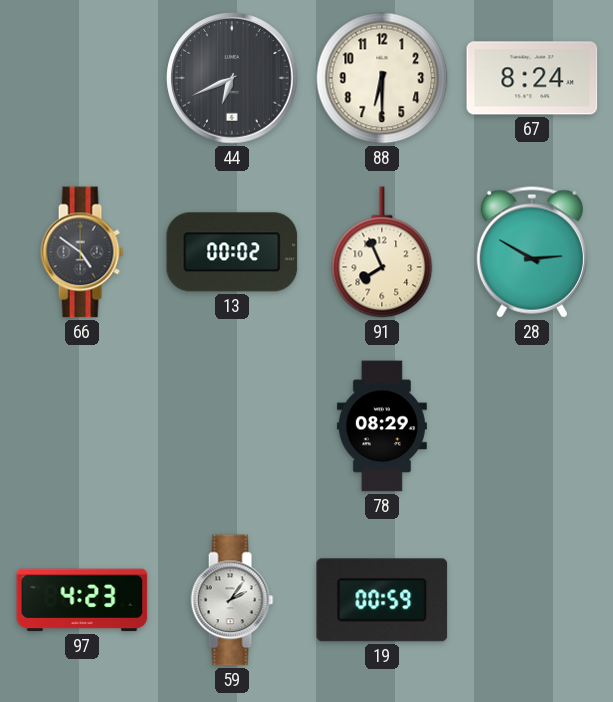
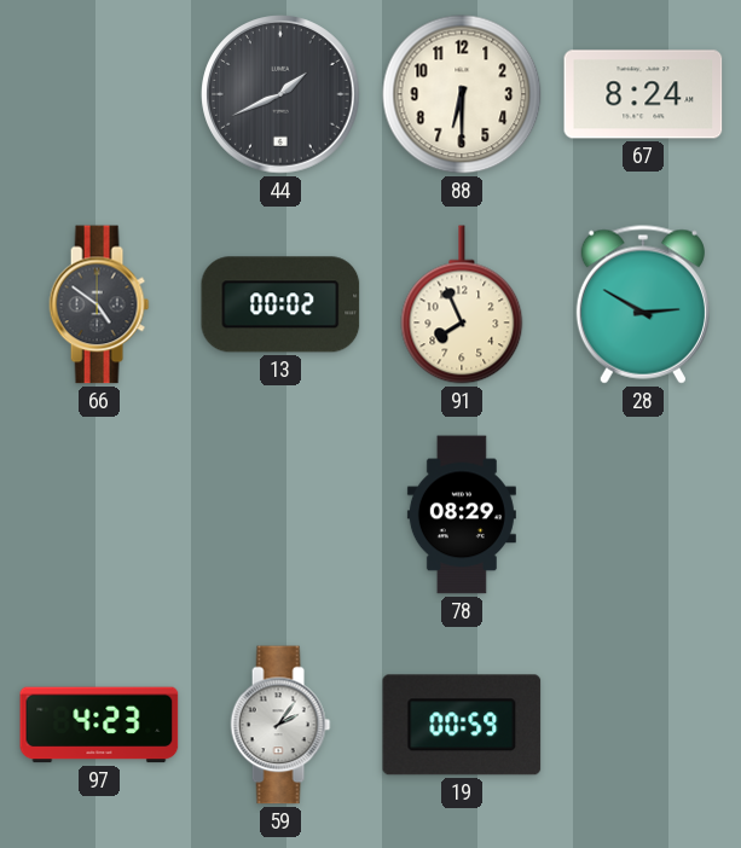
44: 6:41 -> 1:41
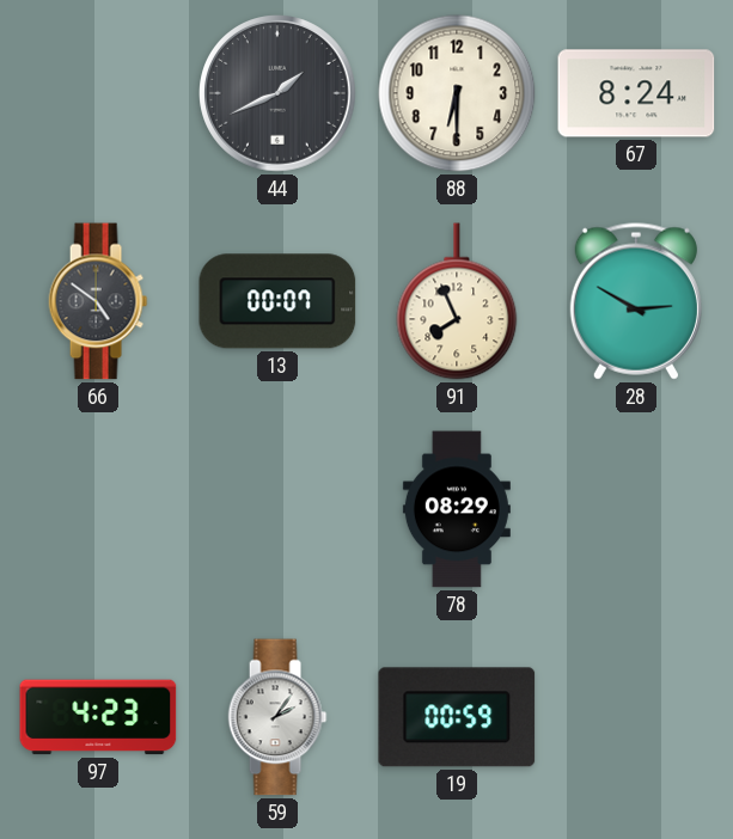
13: 00:02 -> 00:07
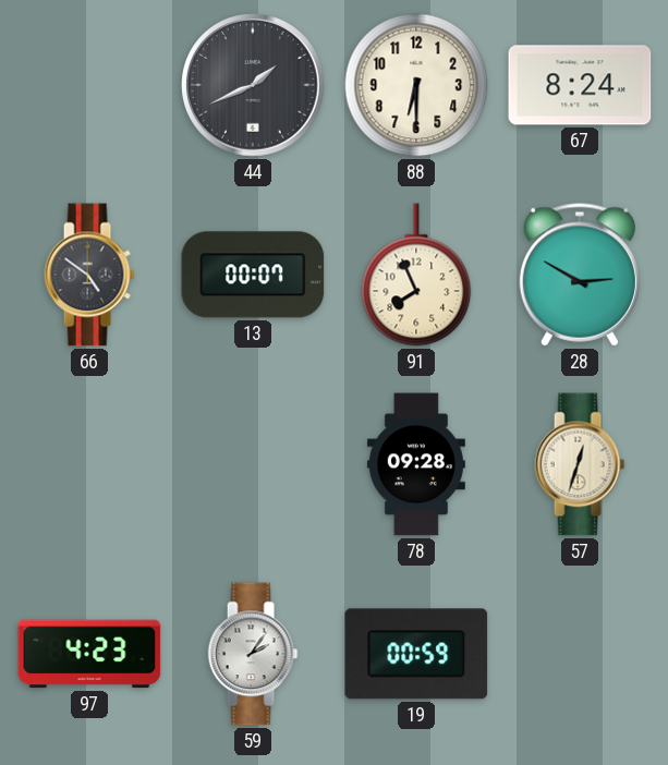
78: 08:29 -> 09:28
57: none -> 12:33
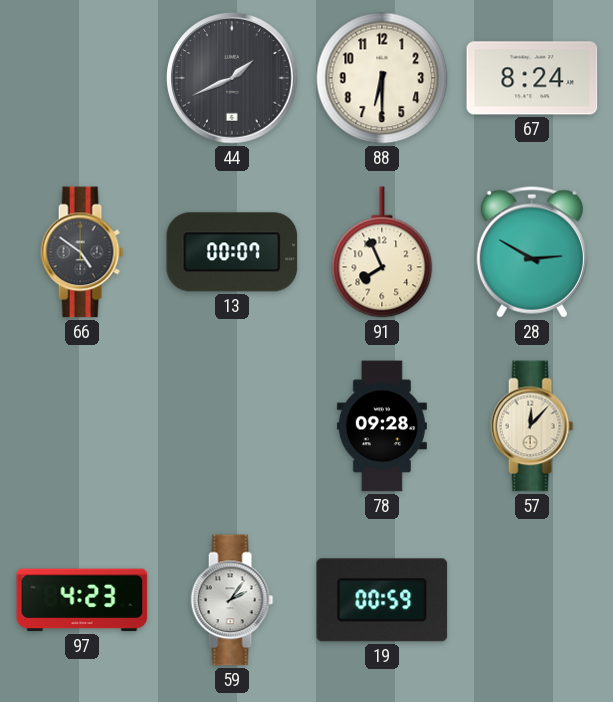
57: 12:33 -> 12:07
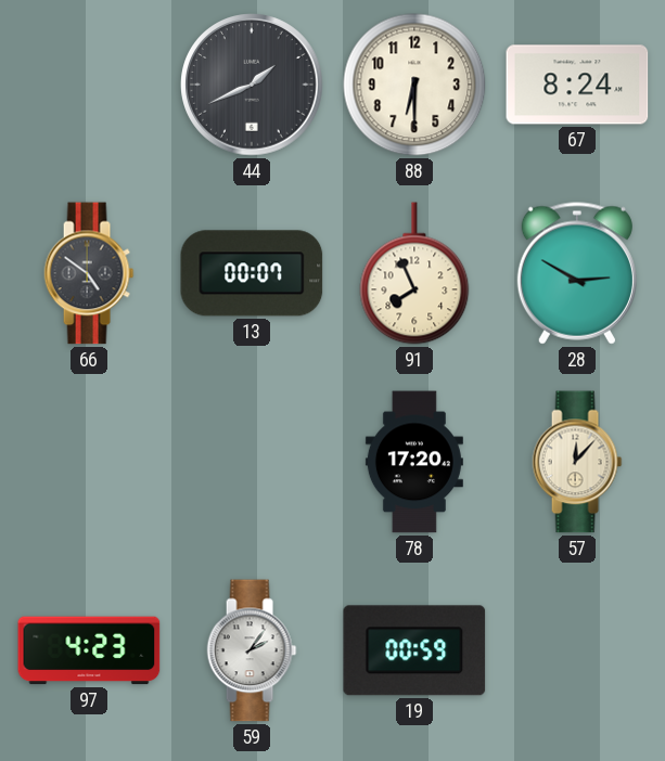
78: 09:28 -> 17:20
